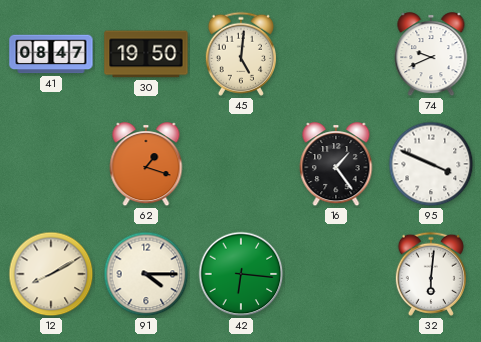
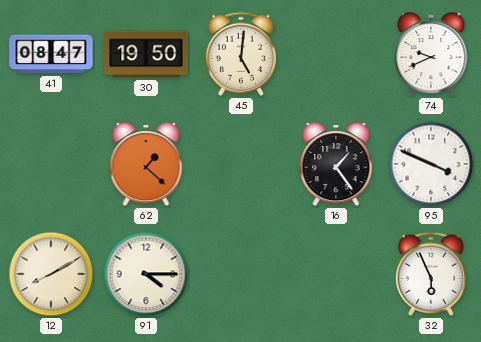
62: 1:18 -> 1:22
42: 6:16 -> none
32: 6:01 -> 5:56
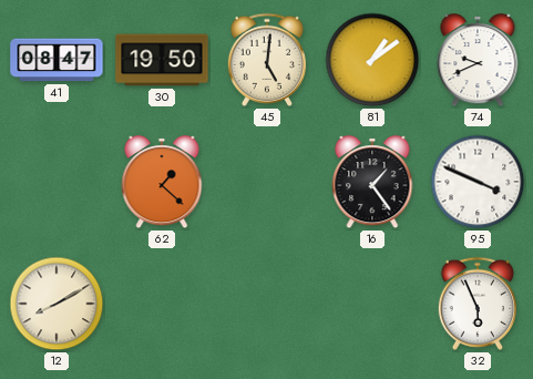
81: none -> 1:09
91: 4:15 -> none
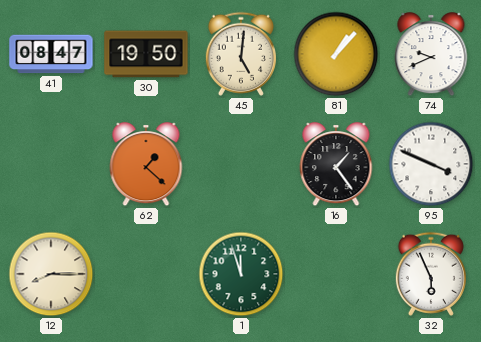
81: 1:09 -> 1:07
12: 8:10 -> 8:15
1: none -> 11:57
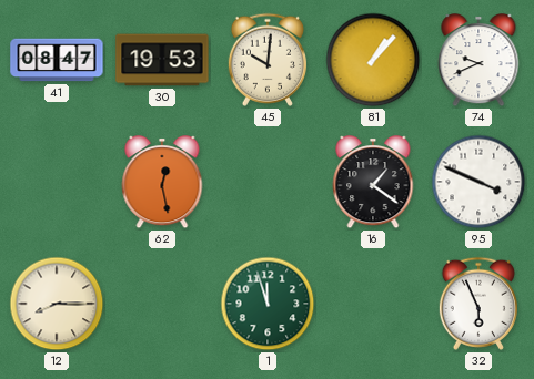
30: 19:50 -> 19:53
45: 5:01 -> 10:01
62: 1:22 -> 12:28
16: 1:24 -> 1:21
